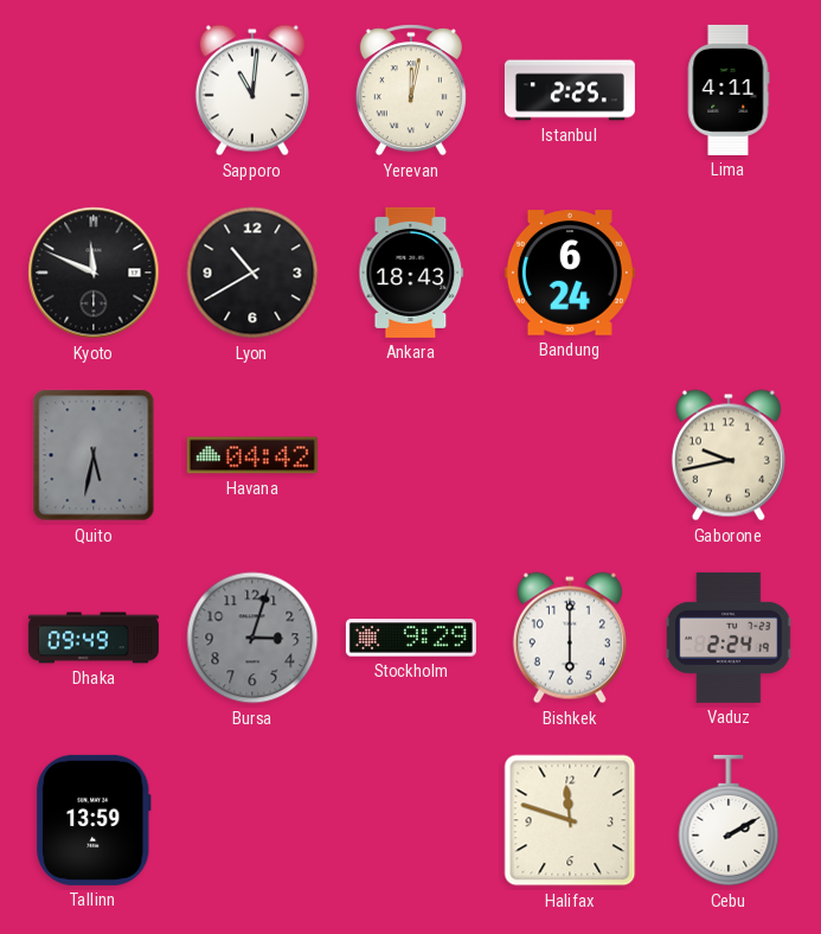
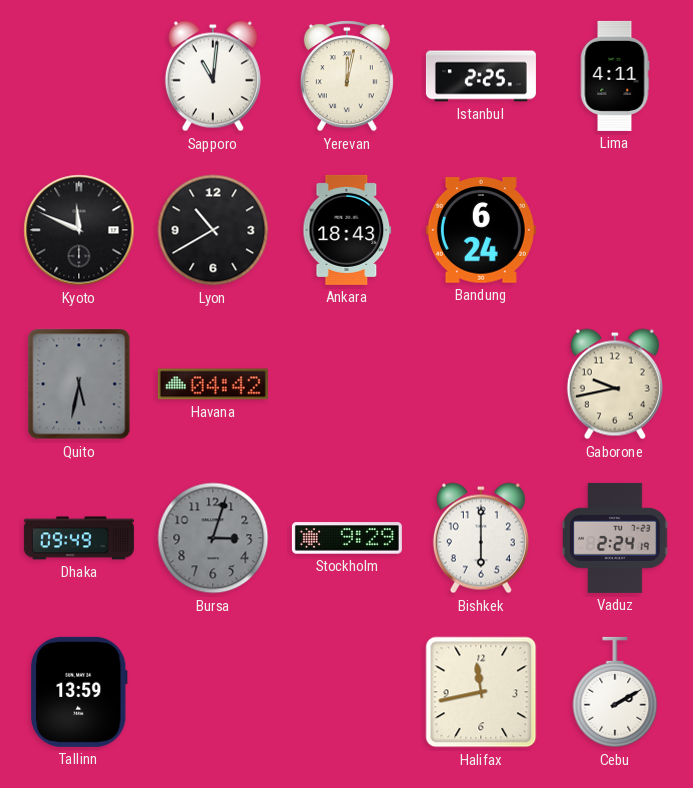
Halifax: 11:48 -> 11:43
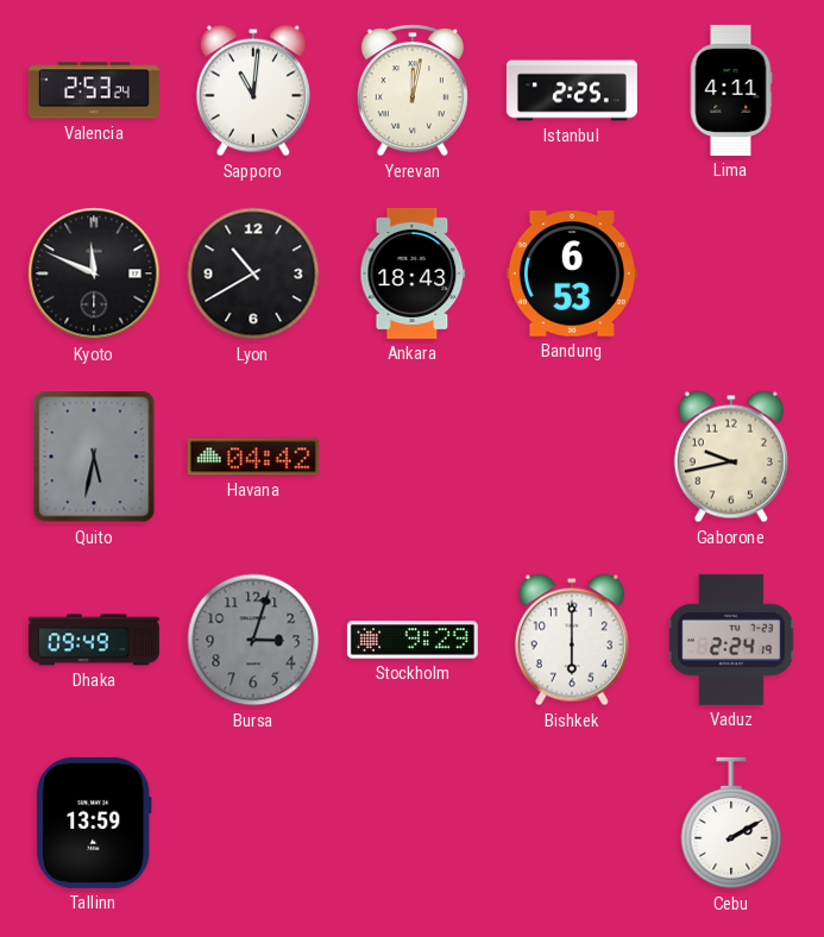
Valencia: none -> 2:53
Bandung: 6:24 -> 6:53
Halifax: 11:43 -> none
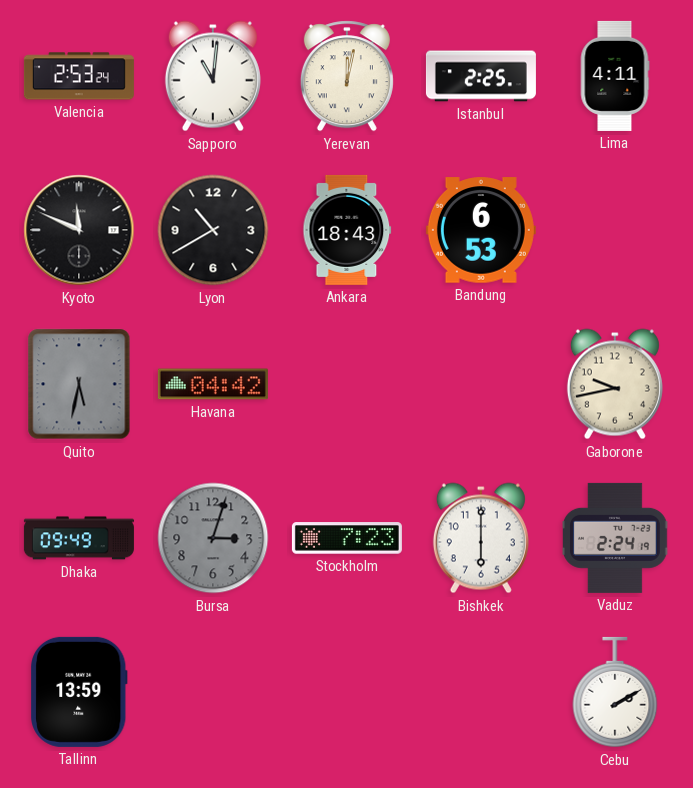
Stockholm: 9:29 -> 7:23
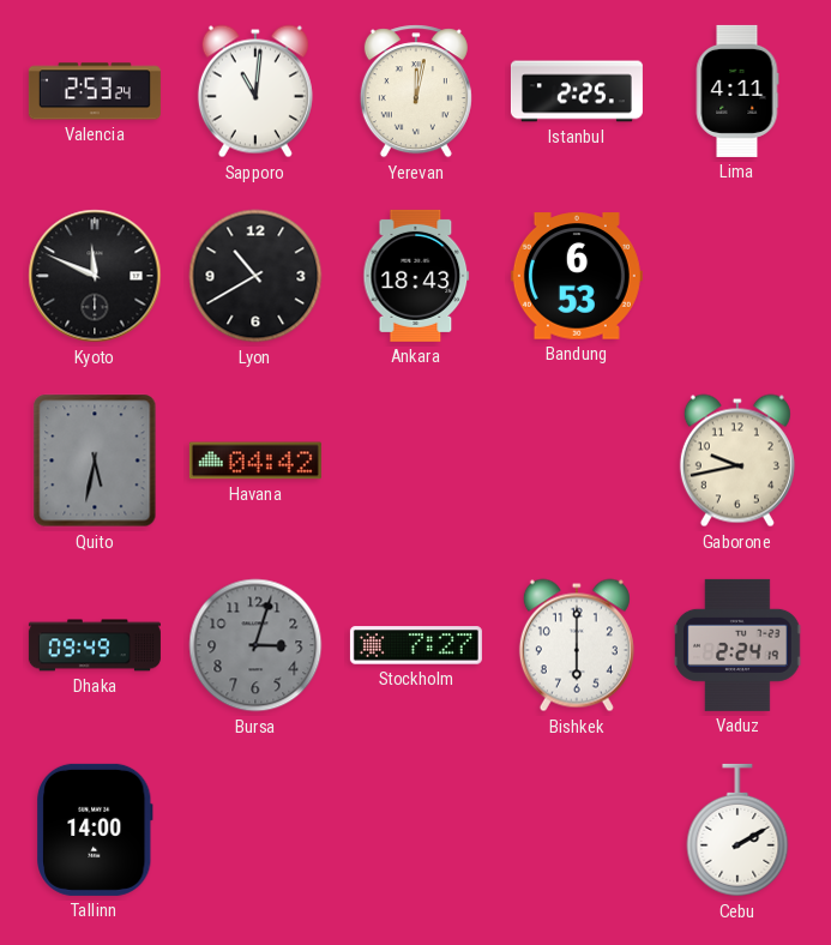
Stockholm: 7:23 -> 7:27
Tallinn: 13:59 -> 14:00
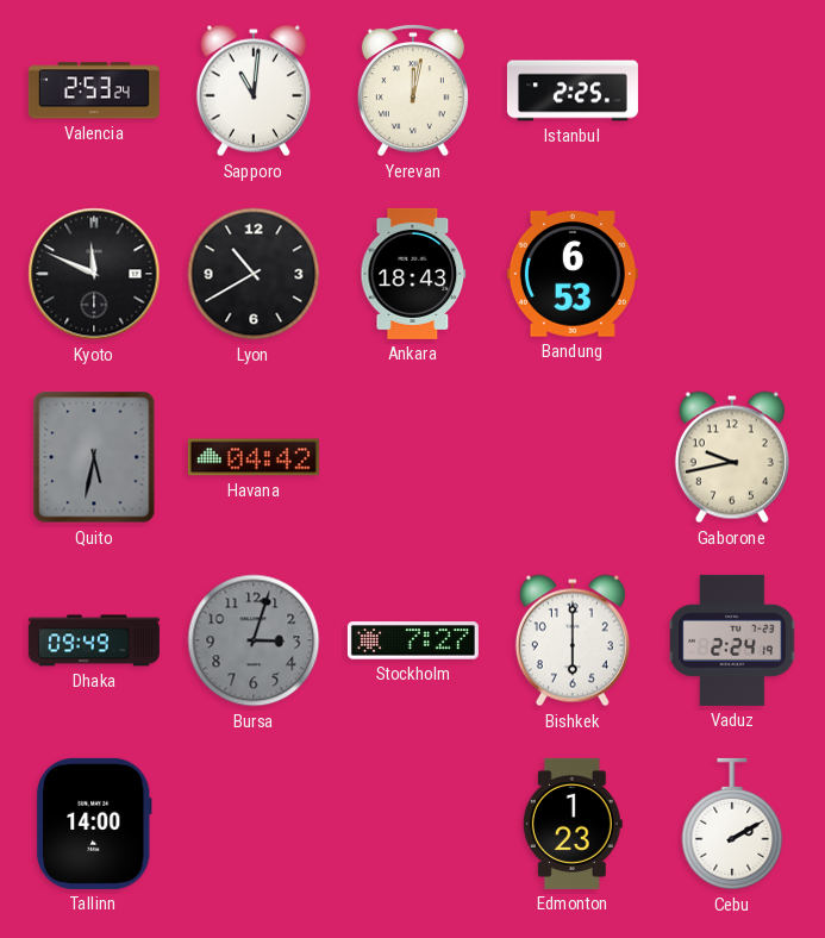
Lima: 4:11 -> none
Edmonton: none -> 1:23
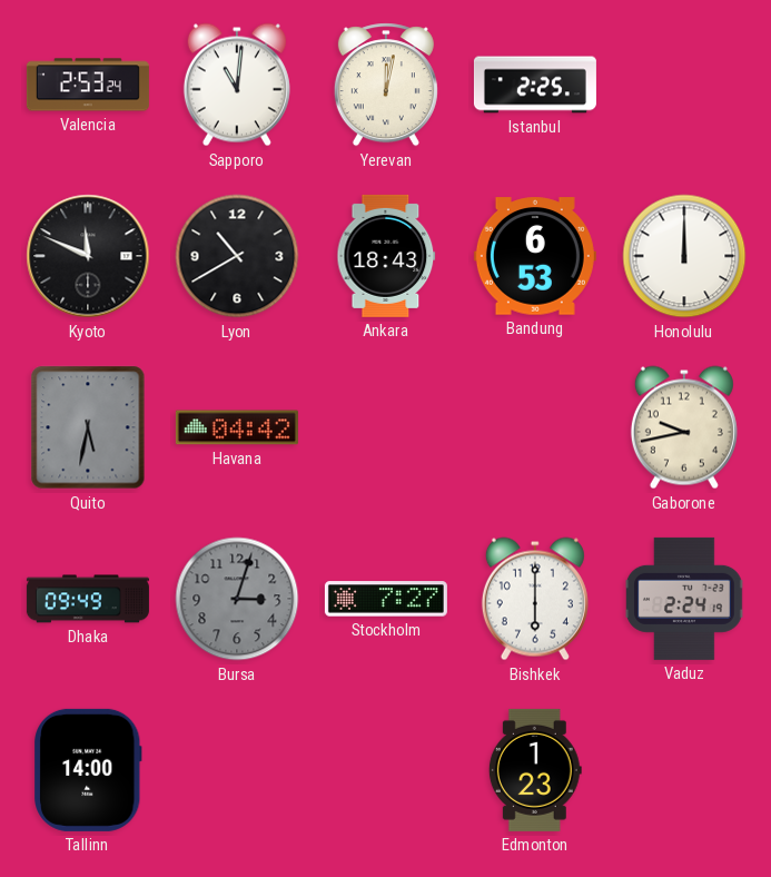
Honolulu: none -> 12:00
Cebu: 2:10 -> none
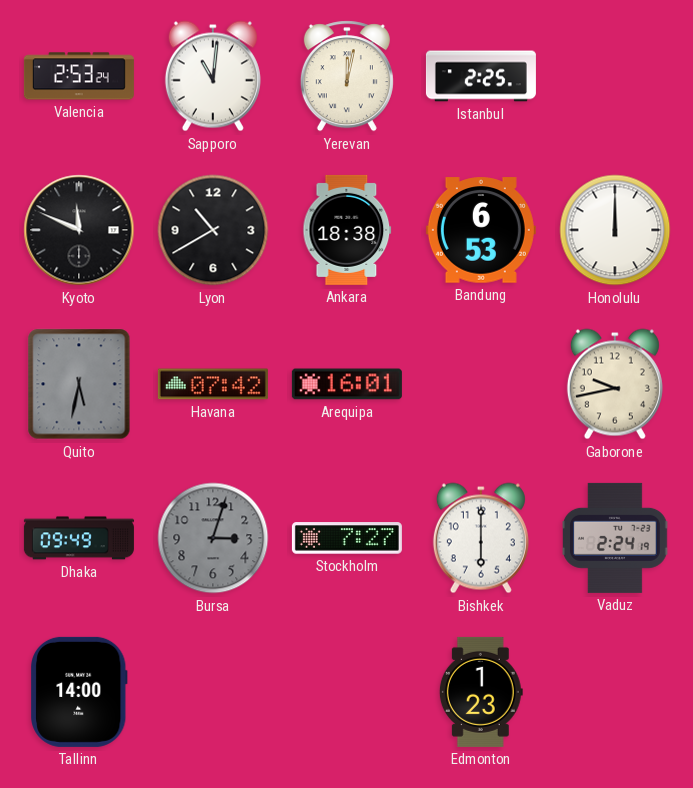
Ankara: 18:43 -> 18:38
Havana: 04:42 -> 07:42
Arequipa: none -> 16:01
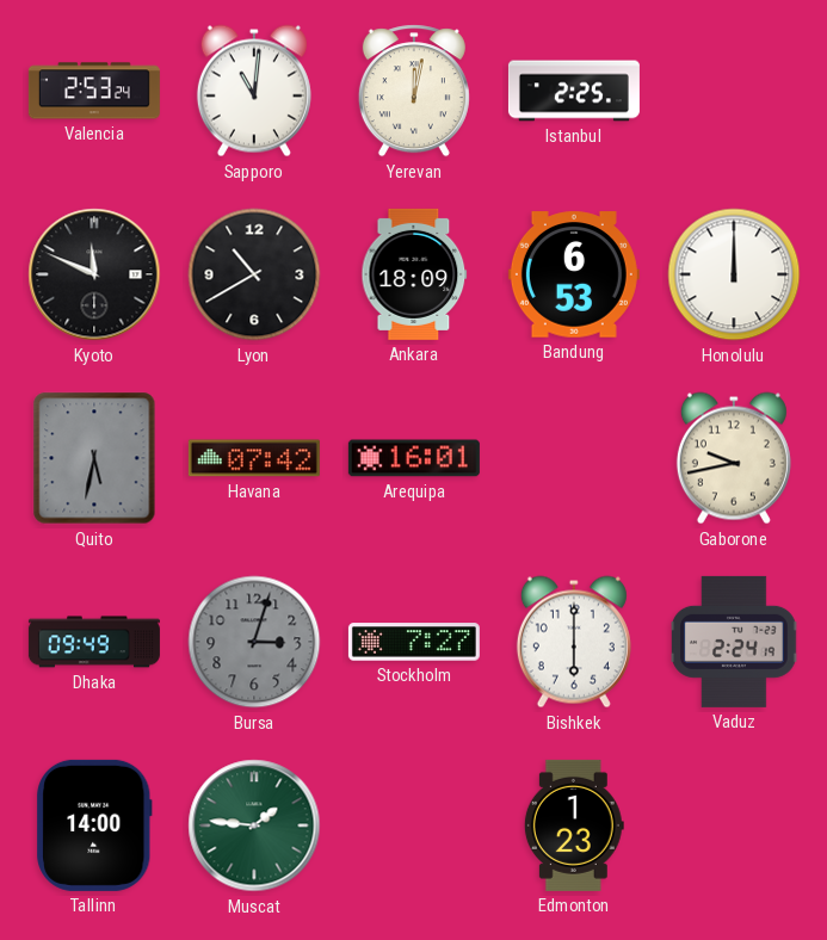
Ankara: 18:38 -> 18:09
Muscat: none -> 1:46
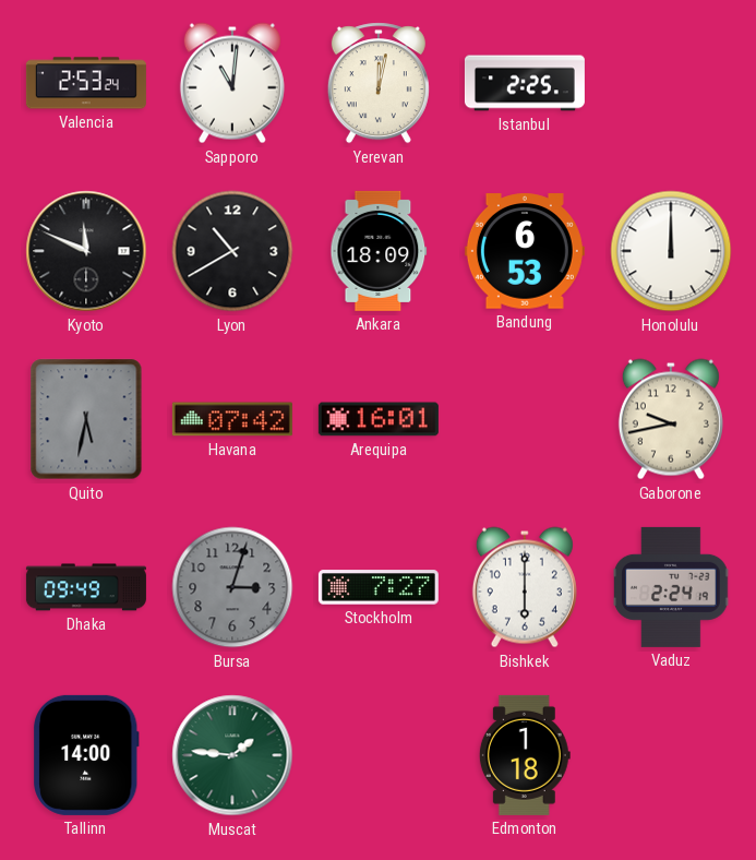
Edmonton: 1:23 -> 1:18
